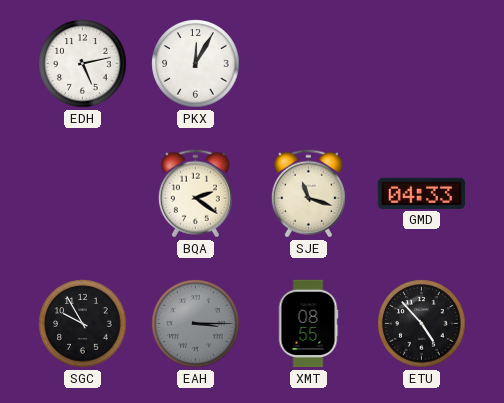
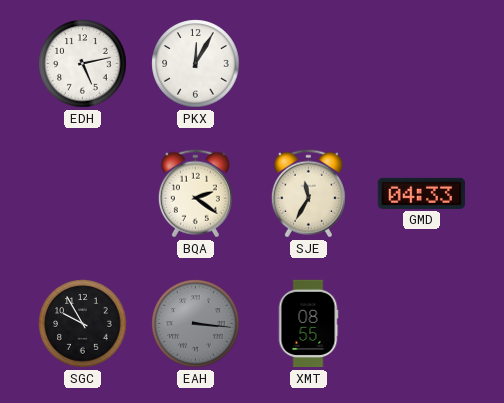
SJE: 11:18 -> 11:35
EAH: 3:15 -> 3:16
ETU: 4:53 -> none
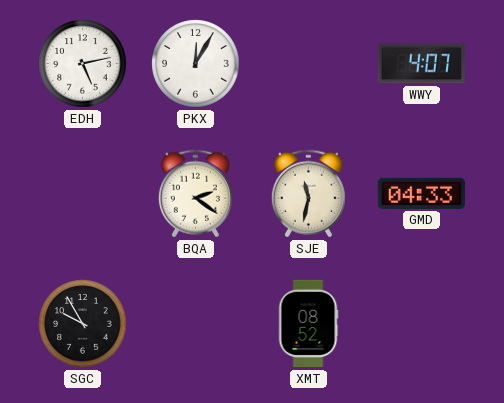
WWY: none -> 4:07
SJE: 11:35 -> 11:32
EAH: 3:16 -> none
XMT: 08:55 -> 08:52
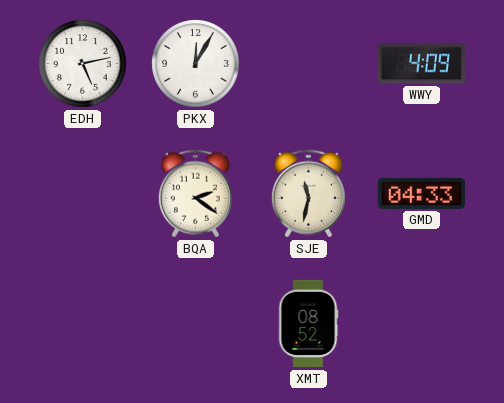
WWY: 4:07 -> 4:09
SGC: 9:55 -> none
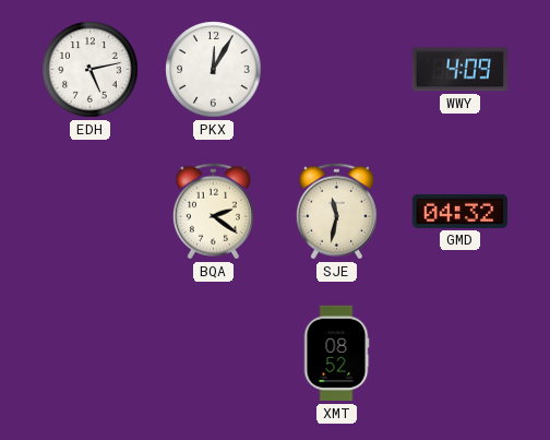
GMD: 04:33 -> 04:32
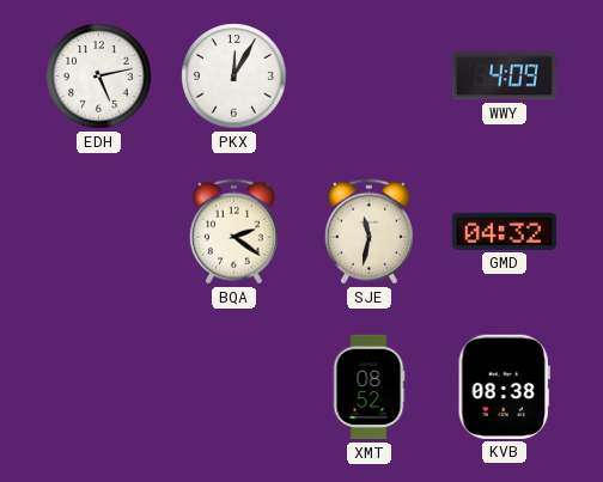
KVB: none -> 08:38
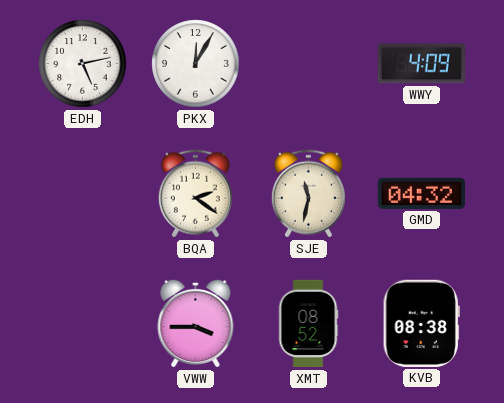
VWW: none -> 3:45
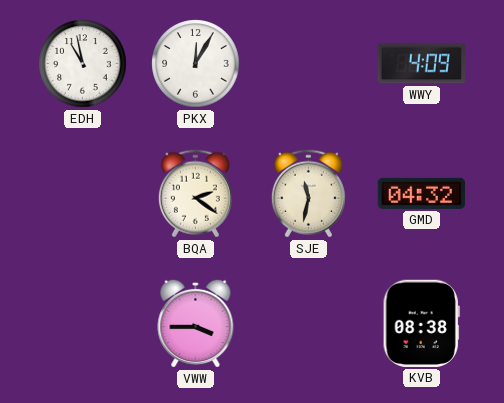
EDH: 5:13 -> 10:58
XMT: 08:52 -> none
